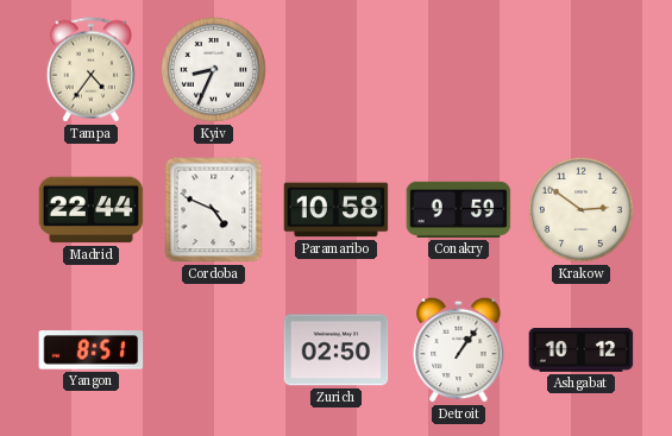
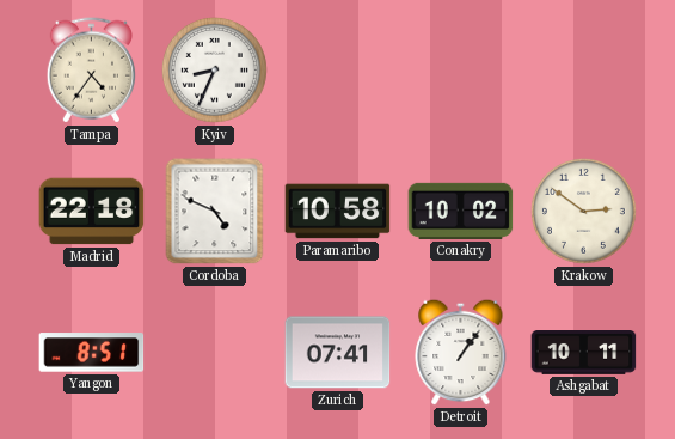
Madrid: 22:44 -> 22:18
Conakry: 9:59 -> 10:02
Zurich: 02:50 -> 07:41
Ashgabat: 10:12 -> 10:11
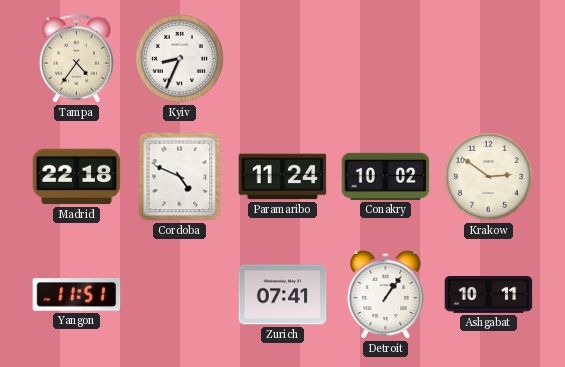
Paramaribo: 10:58 -> 11:24
Yangon: 8:51 -> 11:51
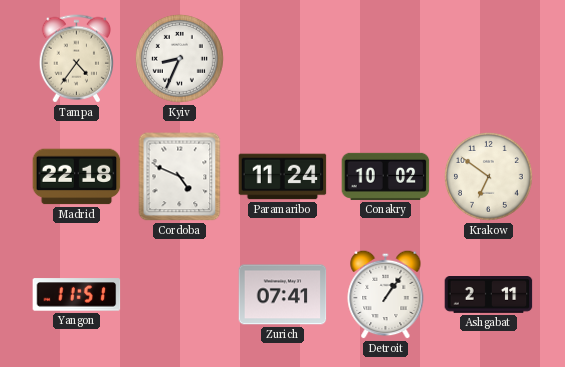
Krakow: 2:51 -> 6:51
Ashgabat: 10:11 -> 2:11
